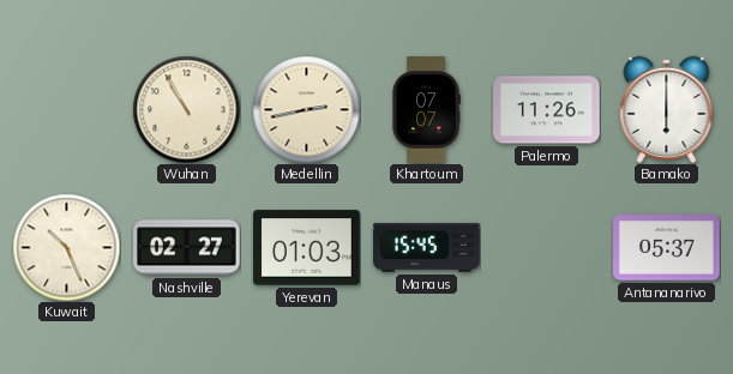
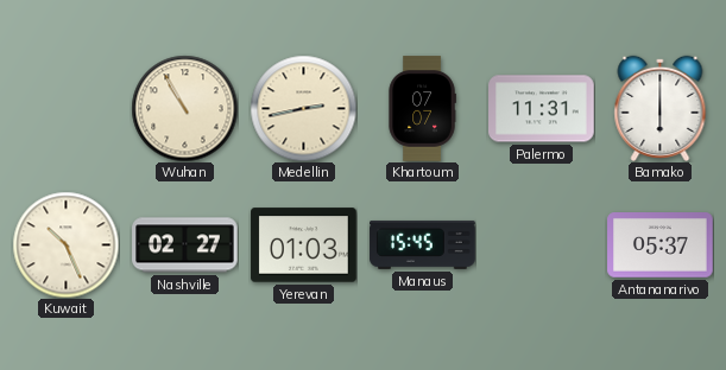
Palermo: 11:26 -> 11:31
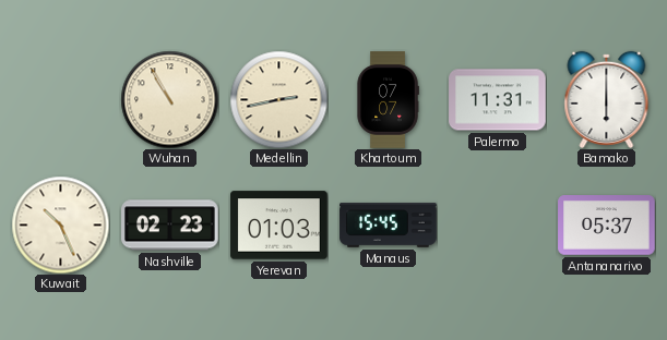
Nashville: 02:27 -> 02:23
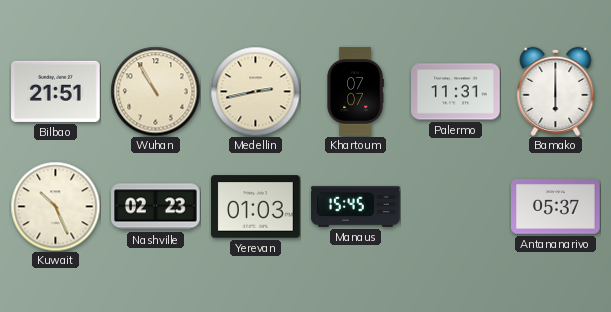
Bilbao: none -> 21:51
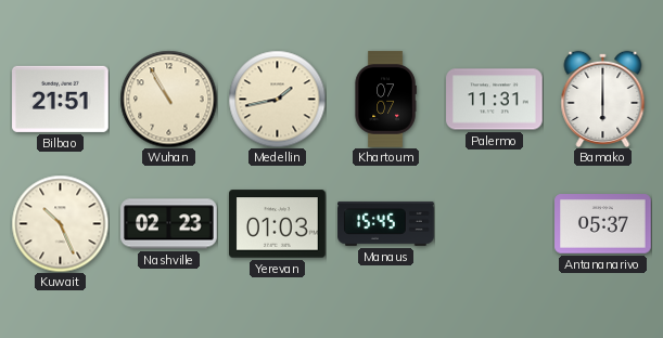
Medellin: 2:43 -> 1:43
